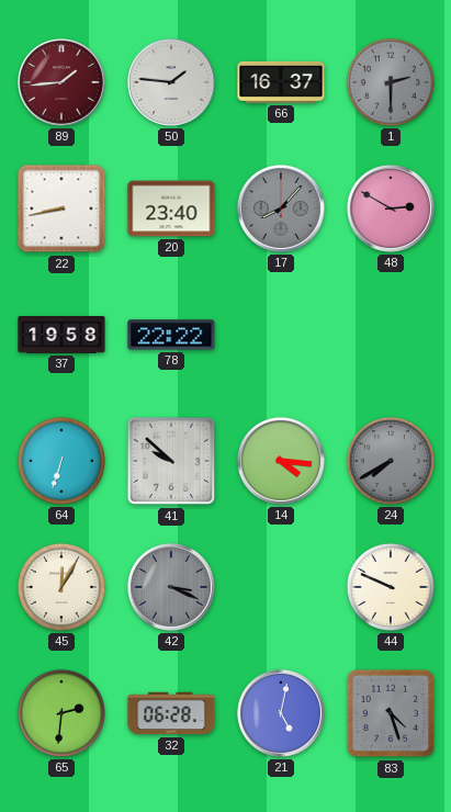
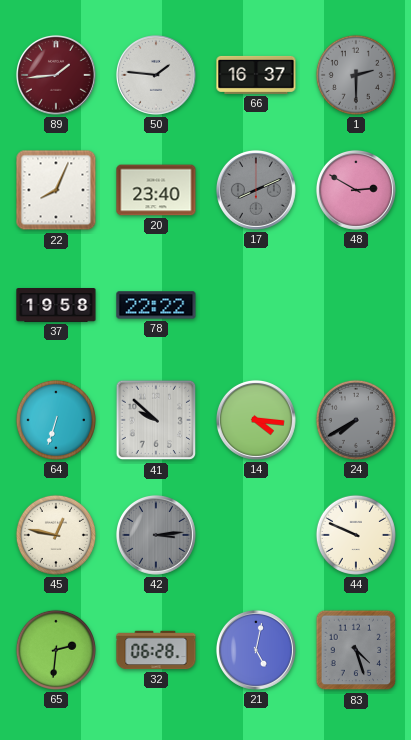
22: 8:43 -> 8:04
17: 8:07 -> 8:11
45: 12:05 -> 12:47
42: 3:19 -> 3:14
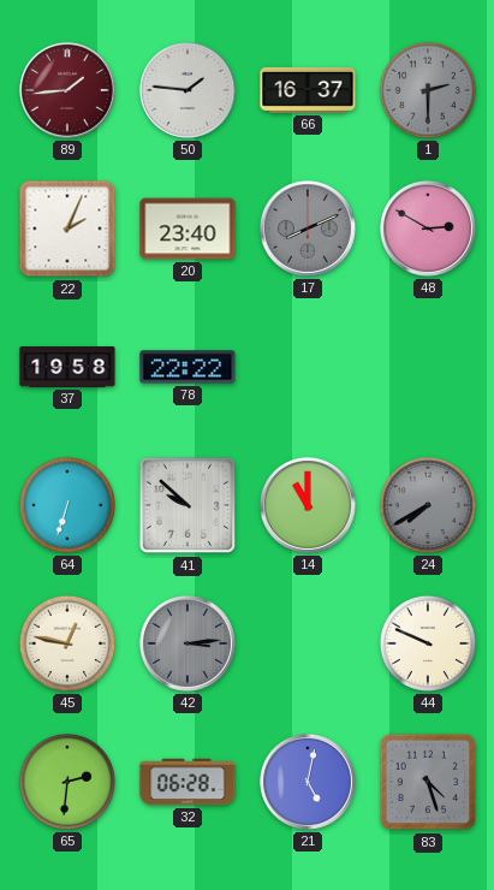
22: 8:04 -> 2:04
14: 4:16 -> 11:00
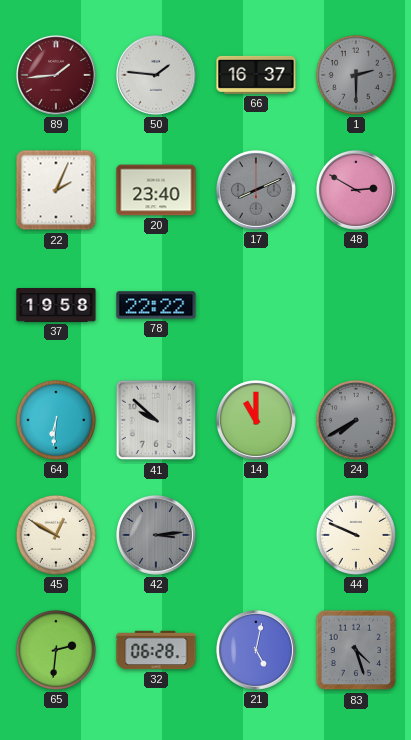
64: 6:33 -> 6:31
45: 12:47 -> 12:50
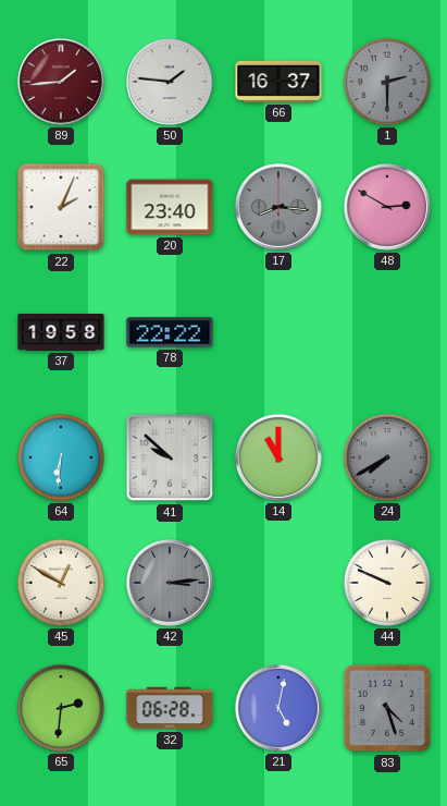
17: 8:11 -> 8:16
